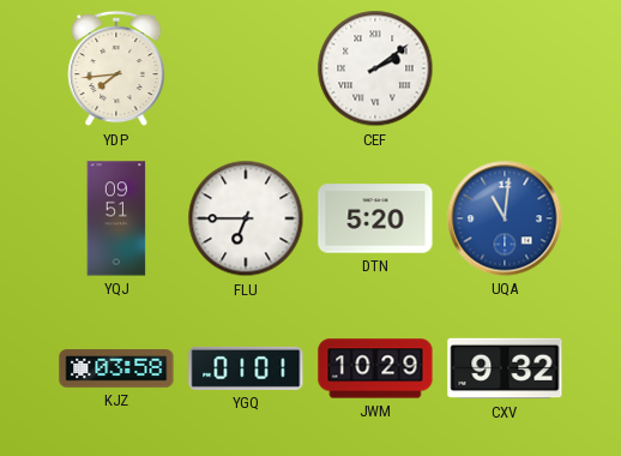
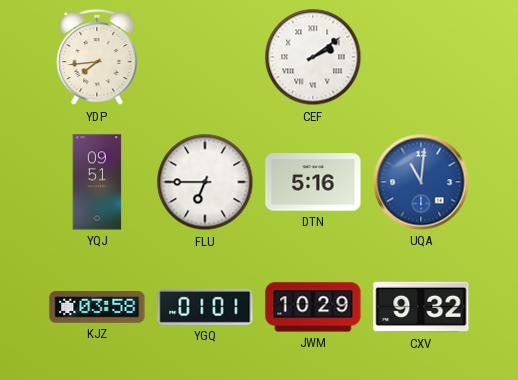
DTN: 5:20 -> 5:16
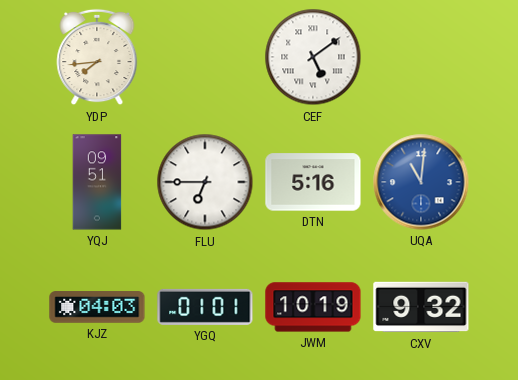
CEF: 2:09 -> 5:09
KJZ: 03:58 -> 04:03
JWM: 10:29 -> 10:19
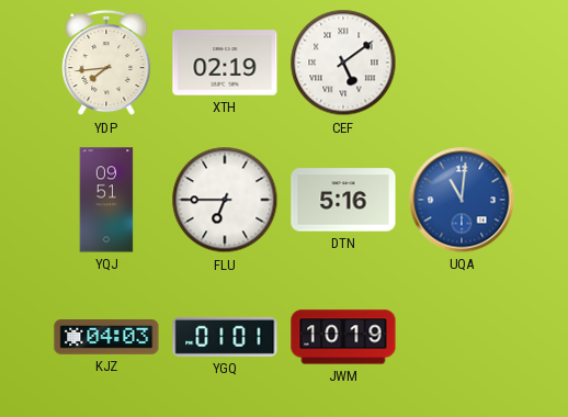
XTH: none -> 02:19
CXV: 9:32 -> none
